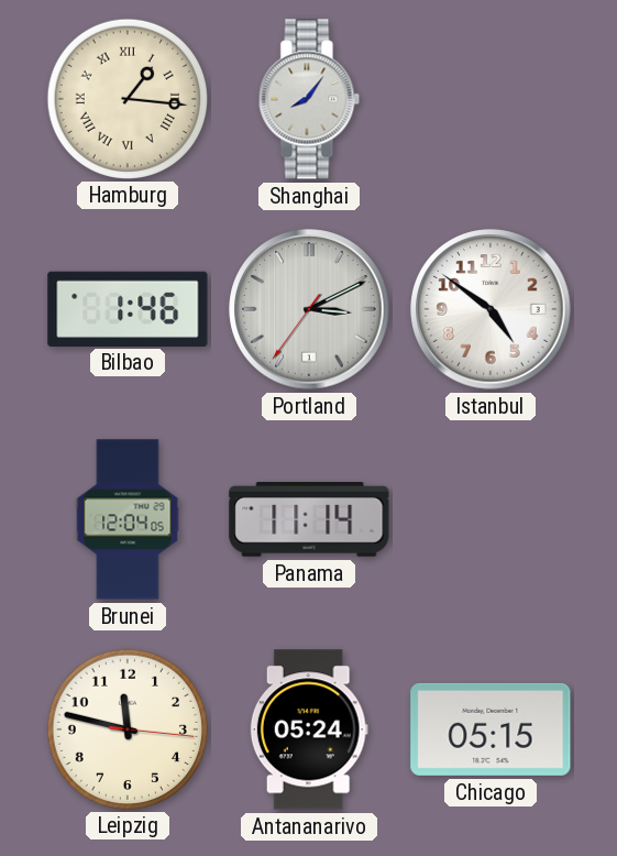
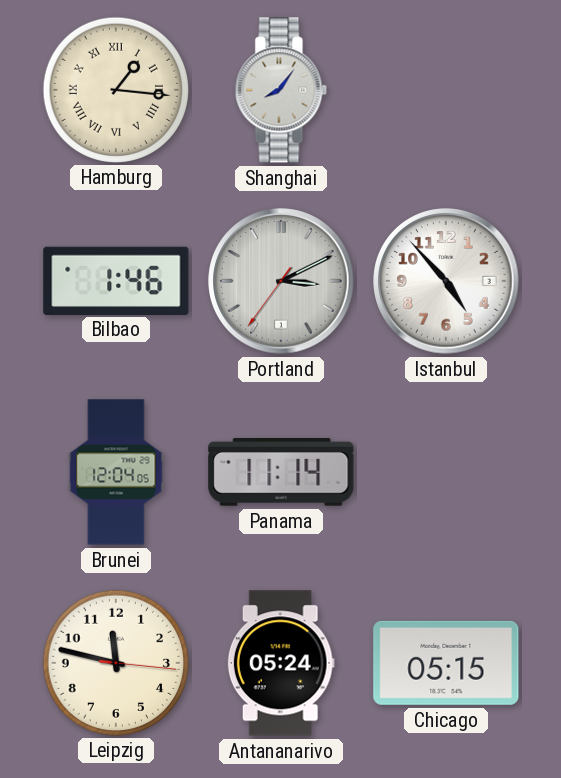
Istanbul: 4:51 -> 4:53
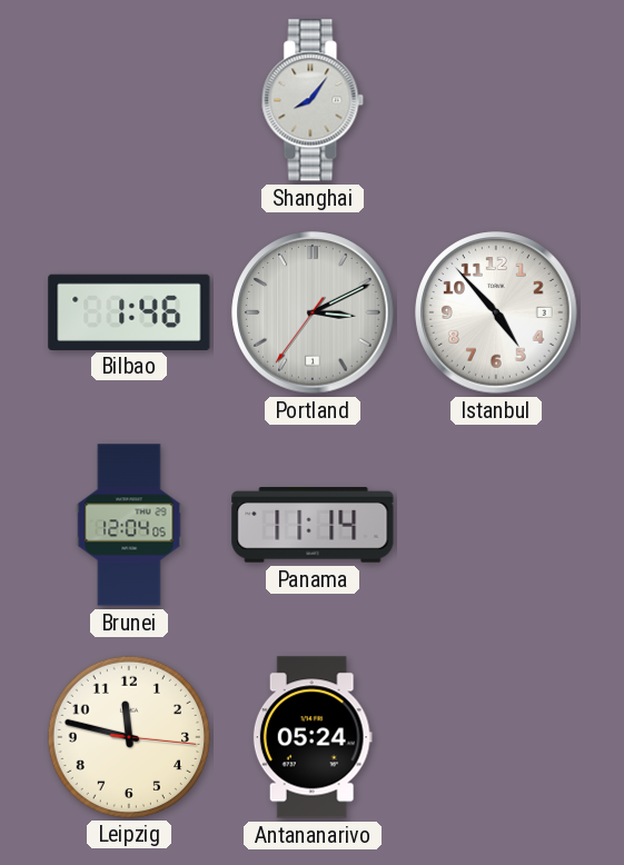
Hamburg: 1:16 -> none
Chicago: 05:15 -> none
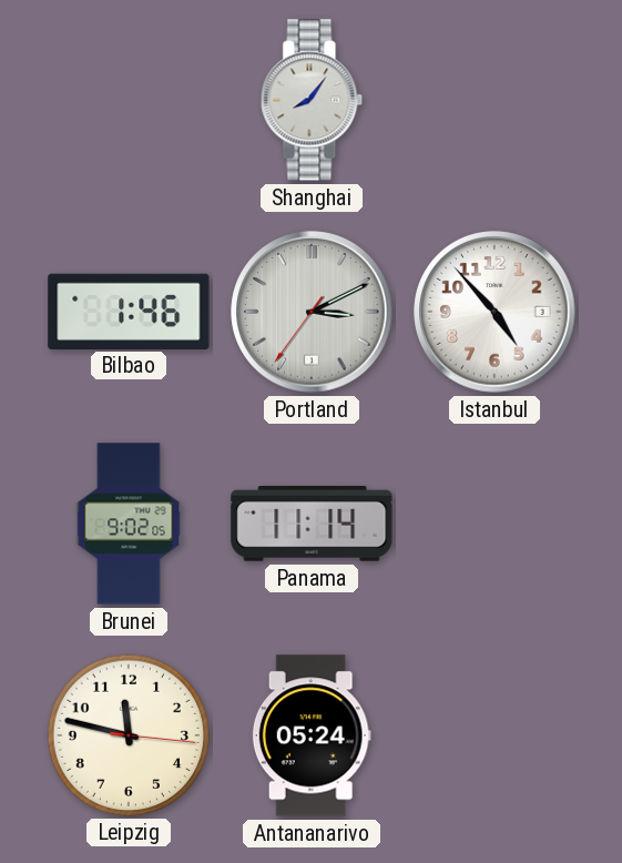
Brunei: 12:04 -> 9:02
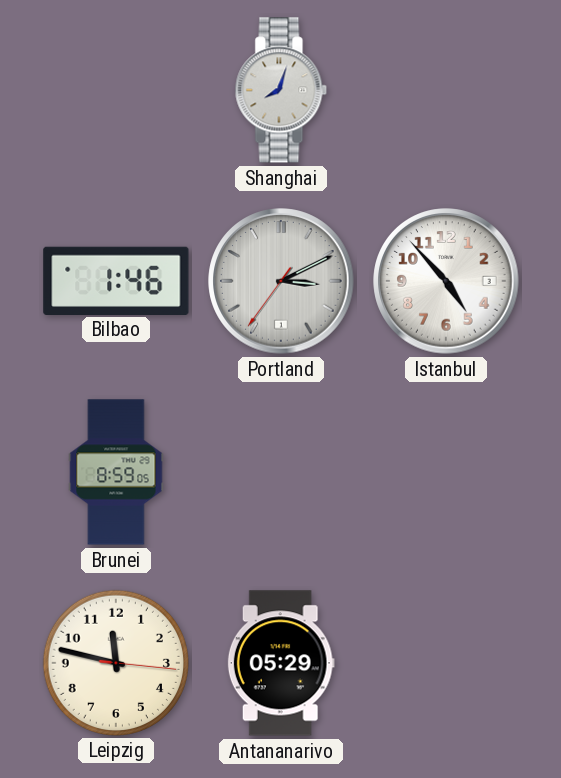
Shanghai: 8:06 -> 8:03
Brunei: 9:02 -> 8:59
Panama: 11:14 -> none
Antananarivo: 05:24 -> 05:29
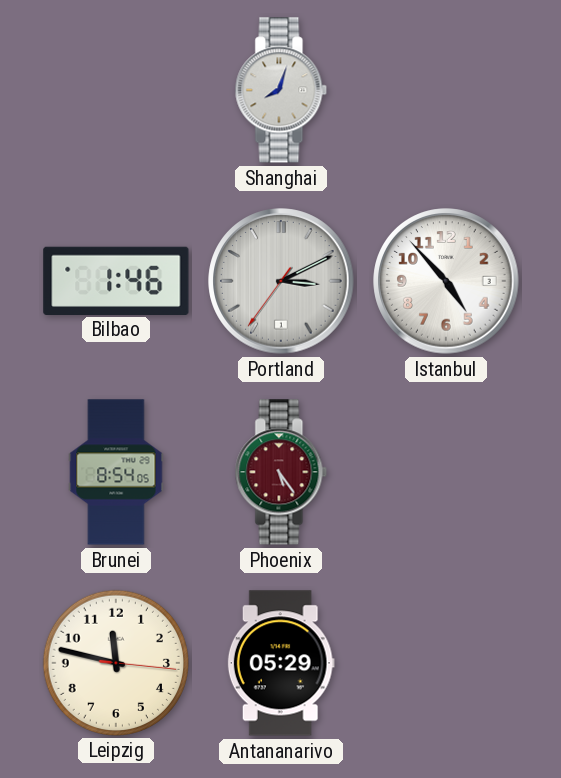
Brunei: 8:59 -> 8:54
Phoenix: none -> 5:24
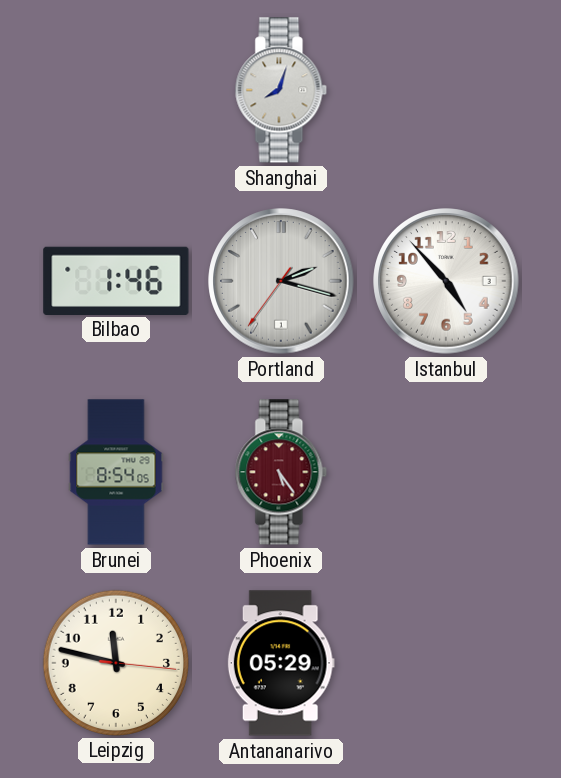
Portland: 3:10 -> 2:17
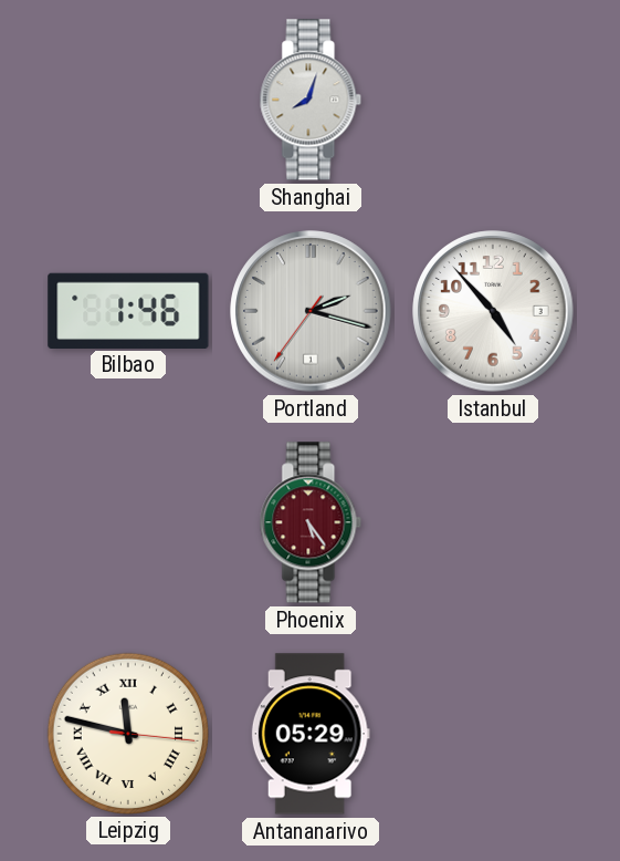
Brunei: 8:54 -> none
Leipzig numerals: Arabic -> Roman
